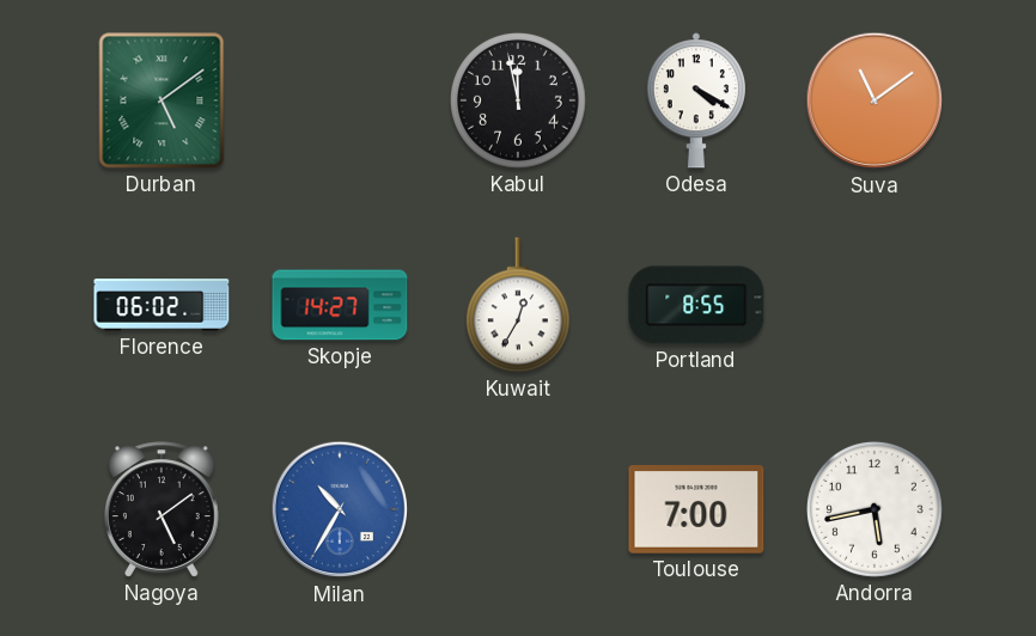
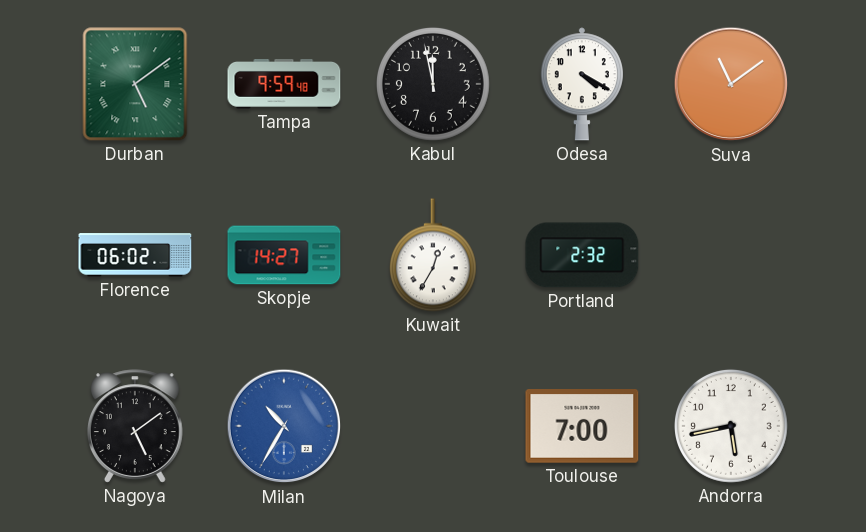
Tampa: none -> 9:59
Portland: 8:55 -> 2:32
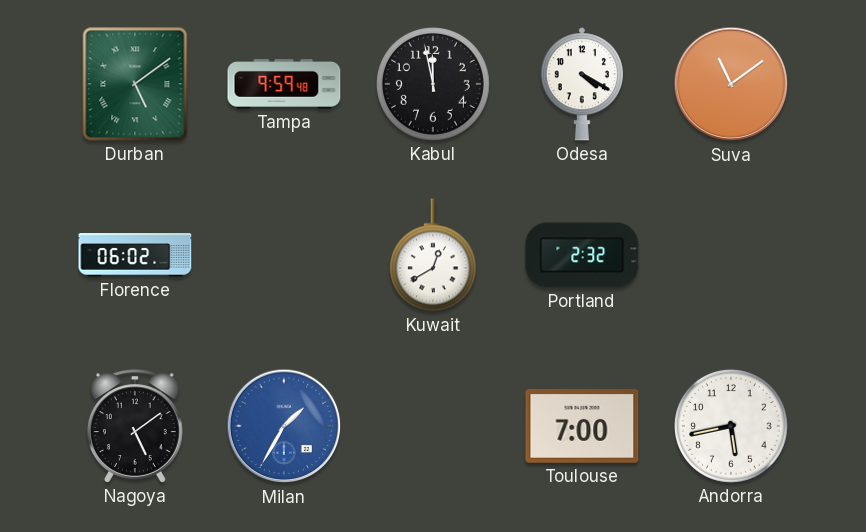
Skopje: 14:27 -> none
Kuwait: 12:35 -> 12:40
Milan: 10:35 -> 1:35
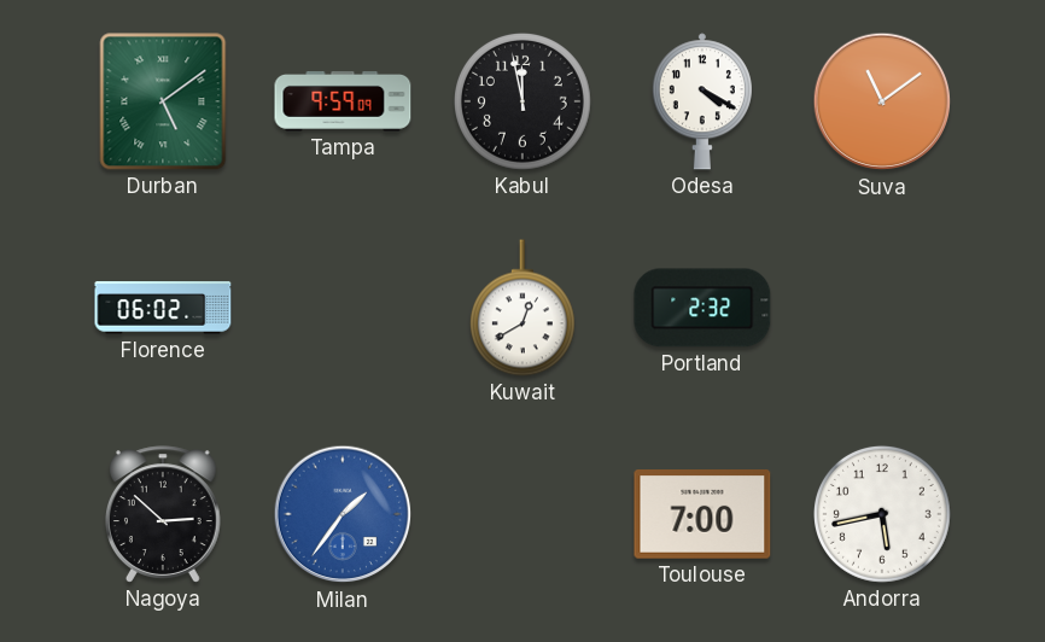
Tampa: 9:59:48 -> 9:59:09
Nagoya: 5:09 -> 2:52
Milan: 1:35 -> 1:36
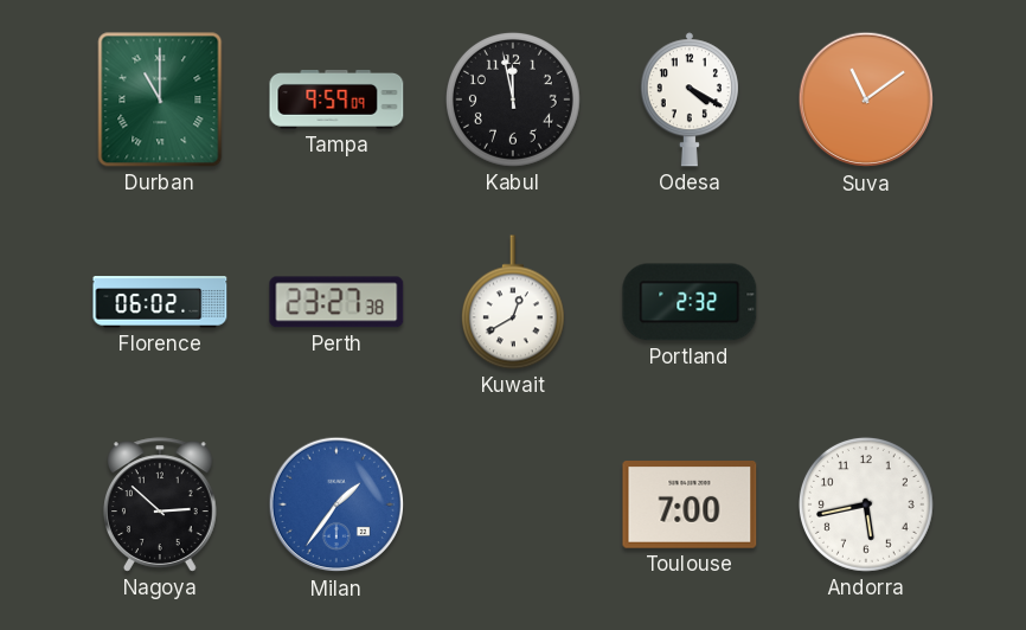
Durban: 5:09 -> 11:00
Perth: none -> 23:27
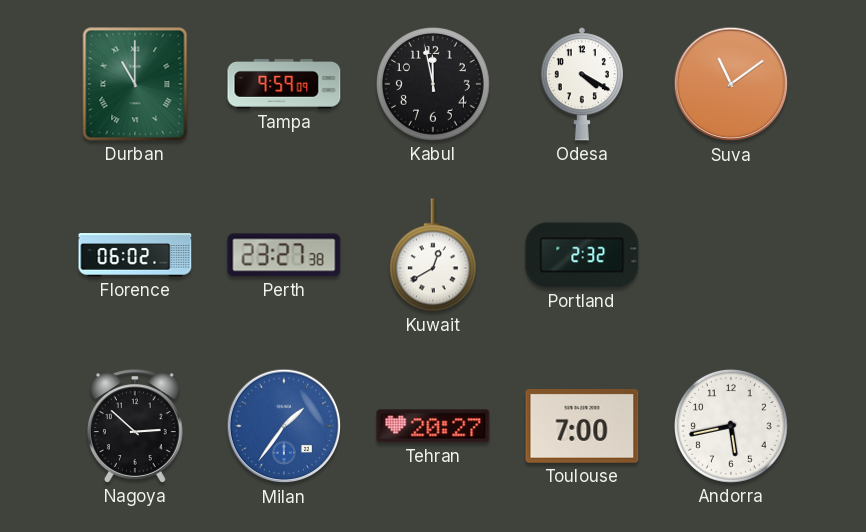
Tehran: none -> 20:27
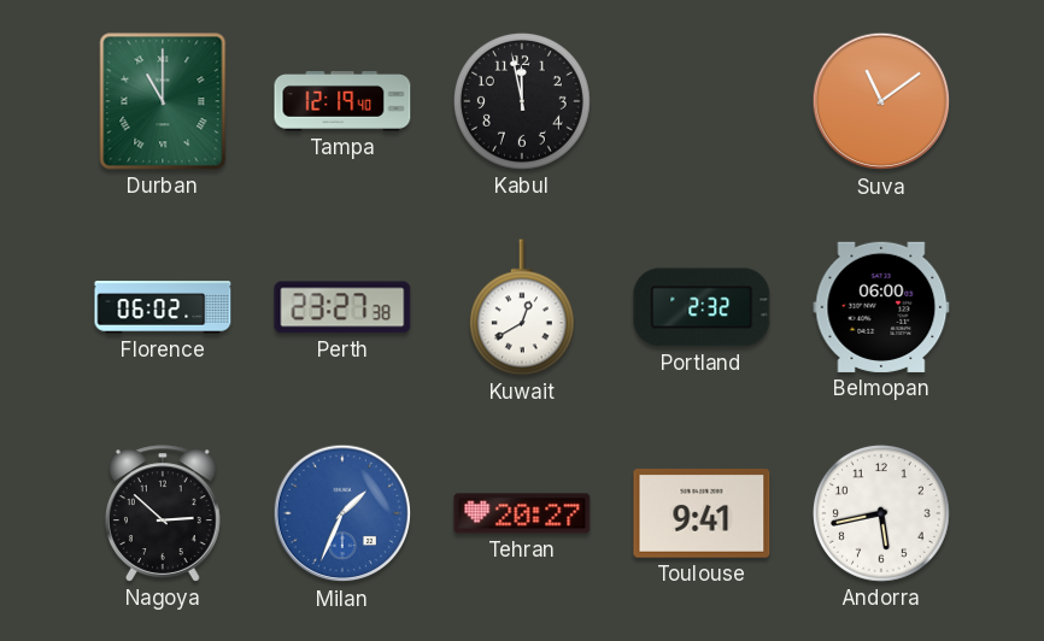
Tampa: 9:59 -> 12:19
Odesa: 4:20 -> none
Belmopan: none -> 06:00
Milan: 1:36 -> 1:34
Toulouse: 7:00 -> 9:41
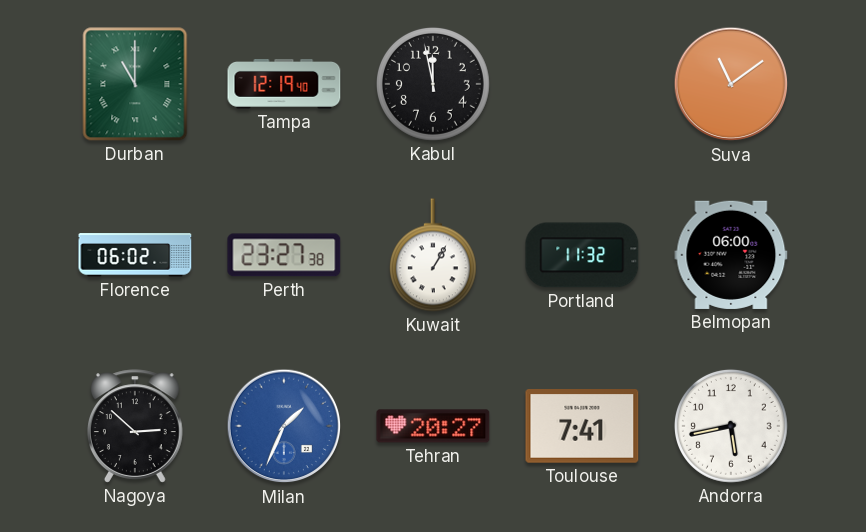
Kuwait: 12:40 -> 1:05
Portland: 2:32 -> 11:32
Toulouse: 9:41 -> 7:41
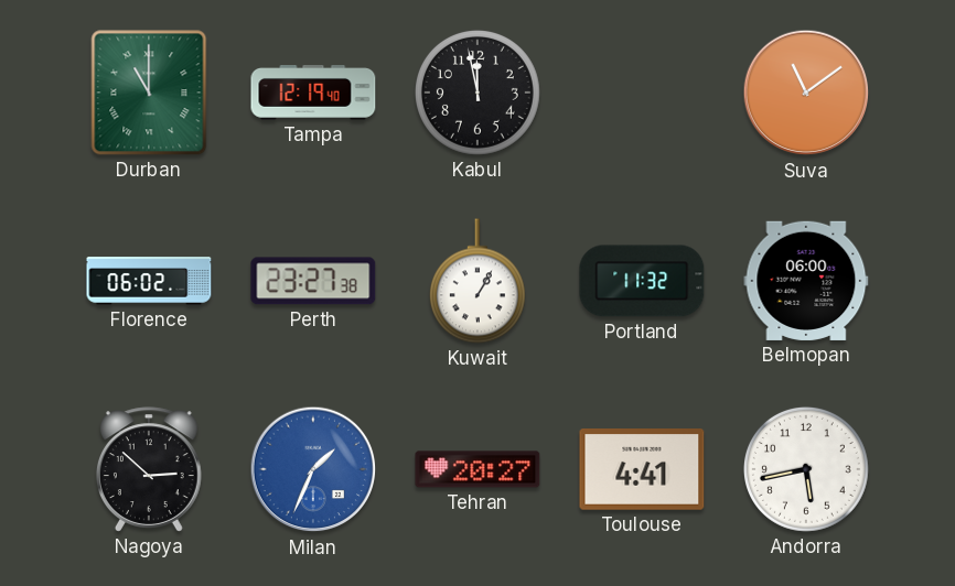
Toulouse: 7:41 -> 4:41
